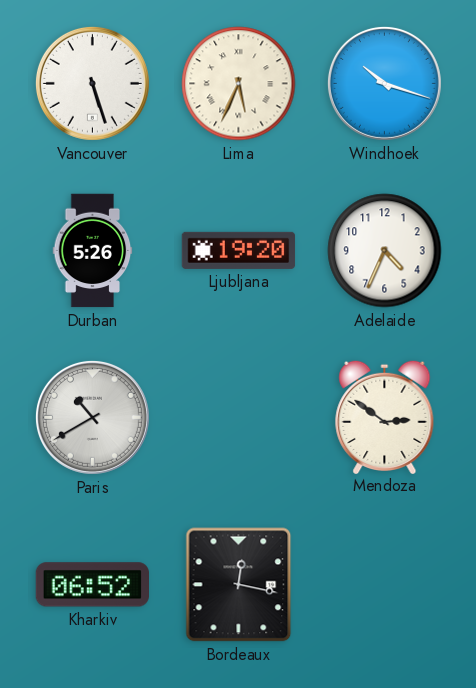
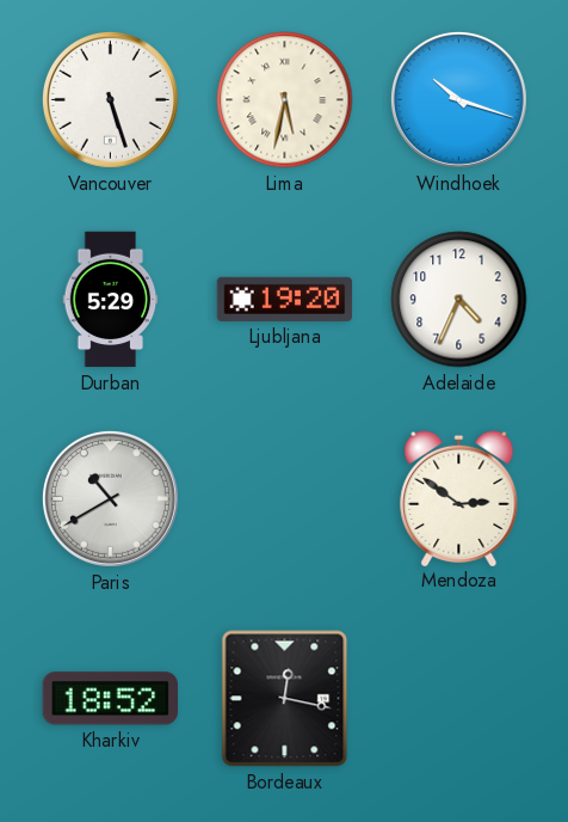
Lima: 5:34 -> 5:32
Durban: 5:26 -> 5:29
Kharkiv: 06:52 -> 18:52
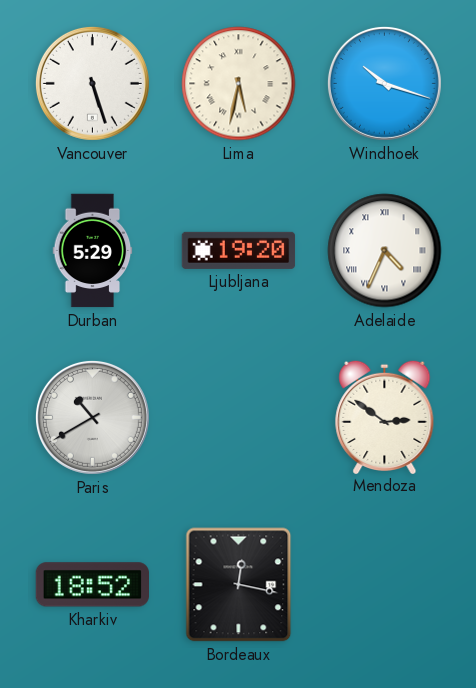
Adelaide numerals: Arabic -> Roman
